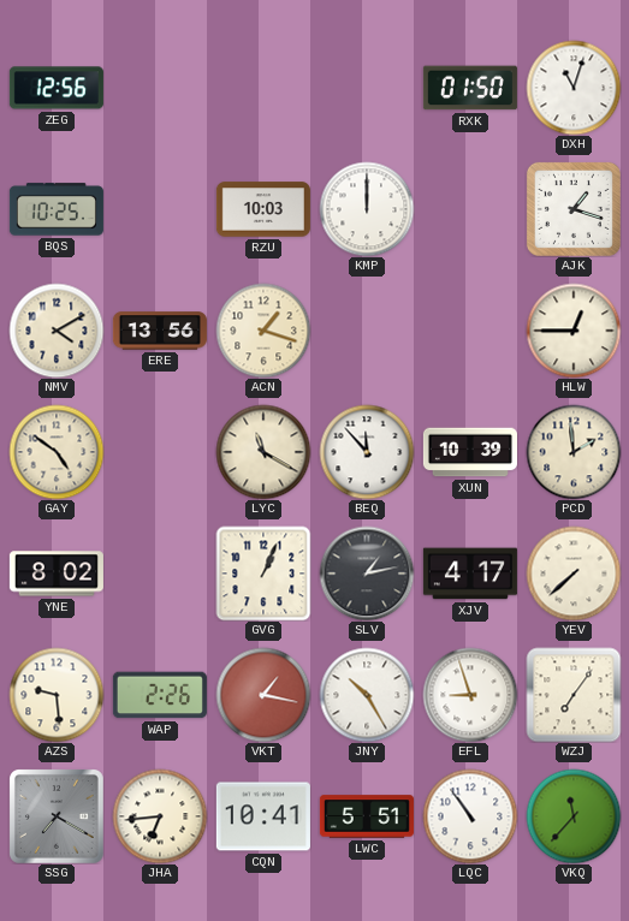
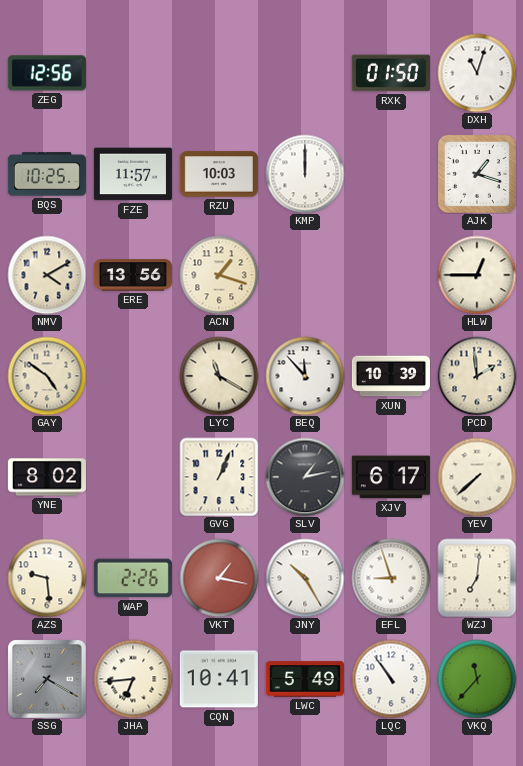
FZE: none -> 11:57
XJV: 4:17 -> 6:17
WZJ: 7:06 -> 7:01
LWC: 5:51 -> 5:49
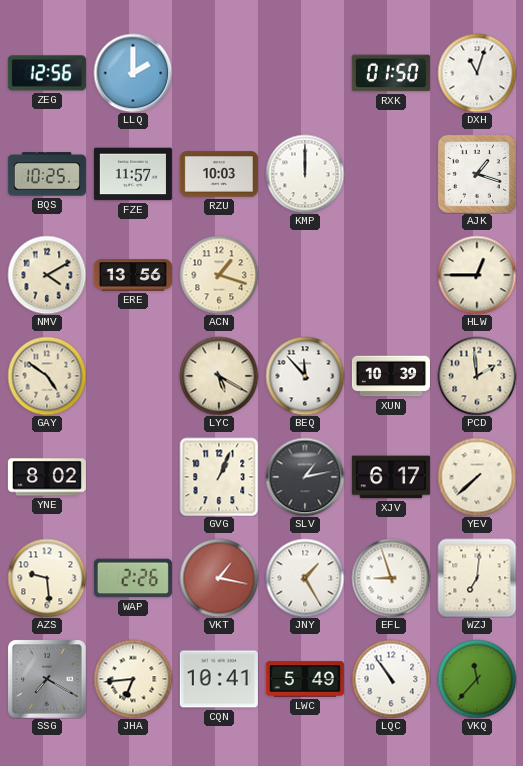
LLQ: none -> 2:00
LYC: 11:20 -> 5:20
JNY: 10:25 -> 1:25
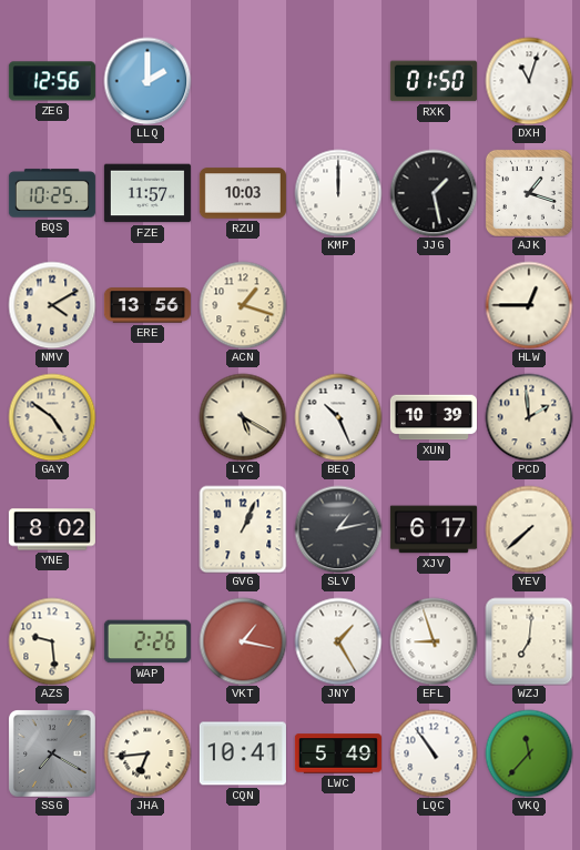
JJG: none -> 1:28
BEQ: 11:53 -> 10:26
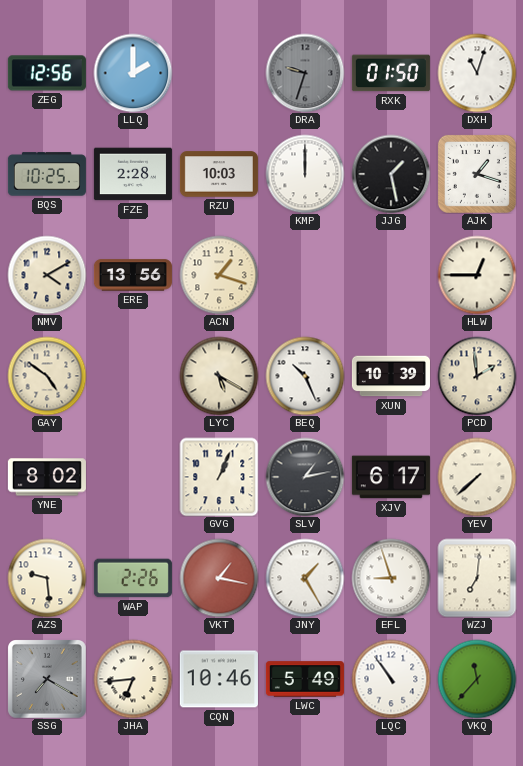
DRA: none -> 9:33
FZE: 11:57 -> 2:28
CQN: 10:41 -> 10:46
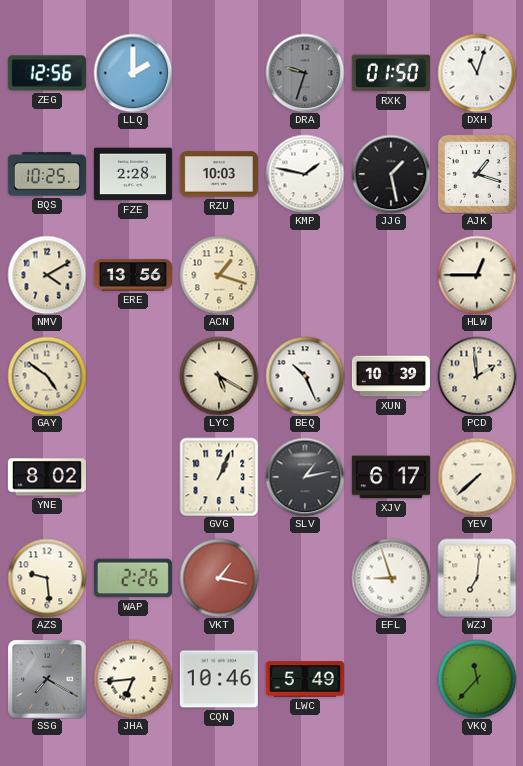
KMP: 12:00 -> 1:47
JNY: 1:25 -> none
LQC: 10:54 -> none
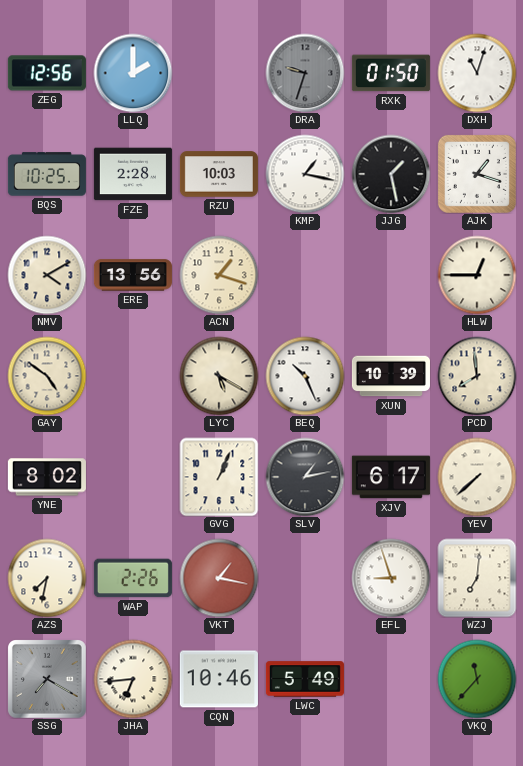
KMP: 1:47 -> 1:17
PCD: 1:59 -> 7:59
AZS: 9:29 -> 7:32
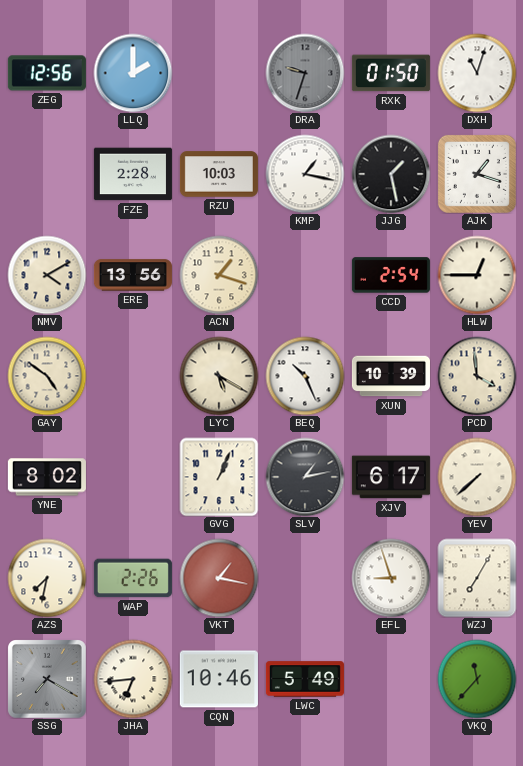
BQS: 10:25 -> none
CCD: none -> 2:54
PCD: 7:59 -> 3:59
WZJ: 7:01 -> 7:05
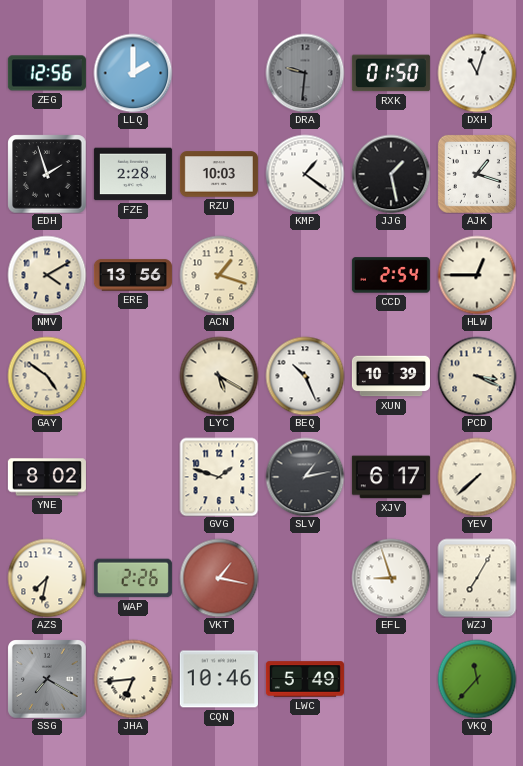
DRA: 9:33 -> 9:31
EDH: none -> 1:57
KMP: 1:17 -> 1:21
PCD: 3:59 -> 3:19
GVG: 1:04 -> 1:48
